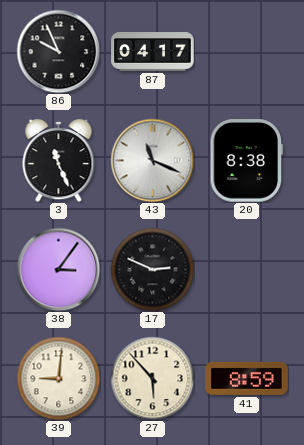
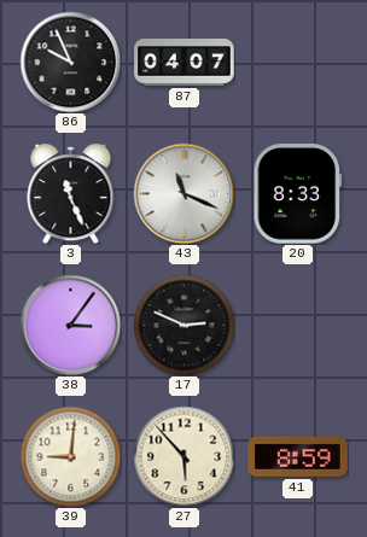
87: 04:17 -> 04:07
20: 8:38 -> 8:33
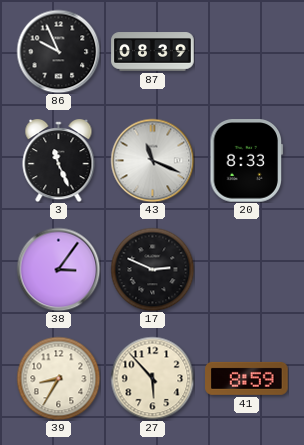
87: 04:07 -> 08:39
39: 9:01 -> 8:35
